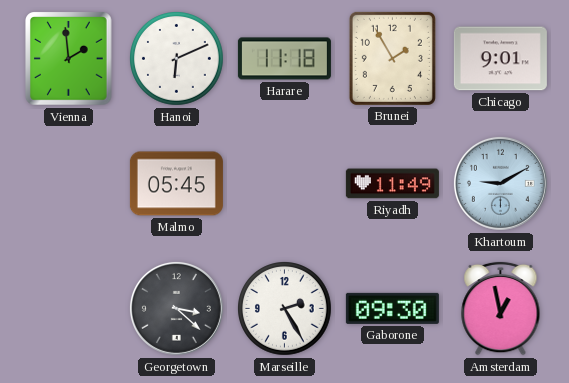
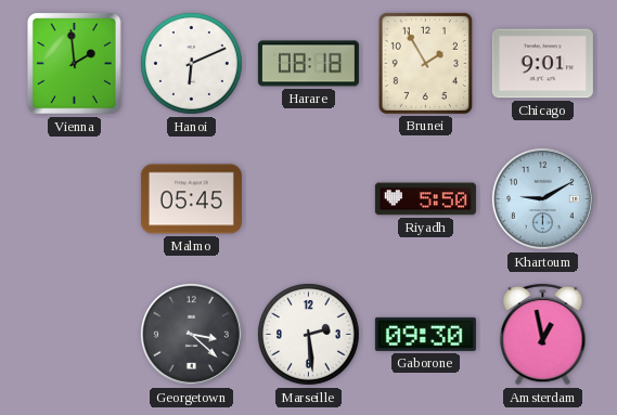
Harare: 11:18 -> 08:18
Riyadh: 11:49 -> 5:50
Marseille: 2:25 -> 2:29
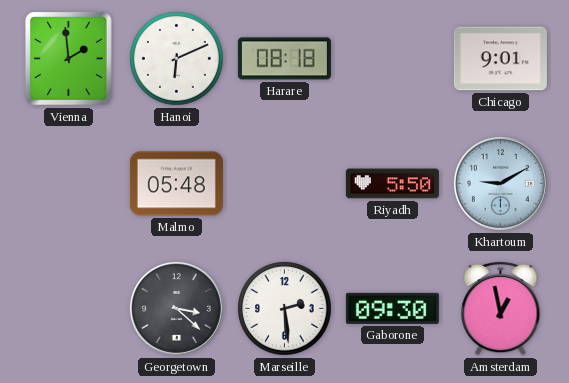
Brunei: 1:55 -> none
Malmo: 05:45 -> 05:48
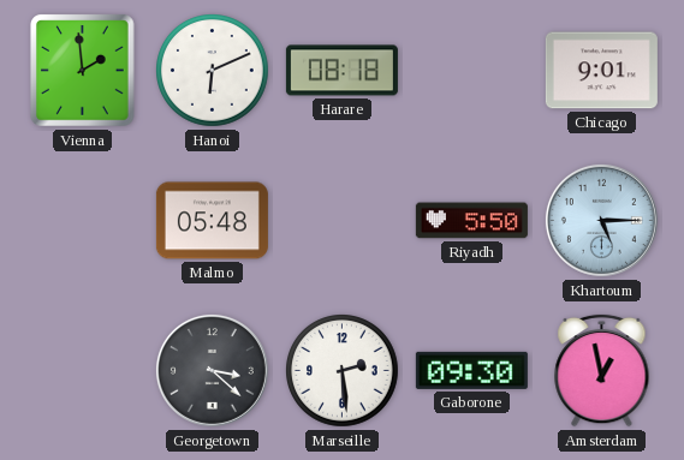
Khartoum: 9:10 -> 5:15
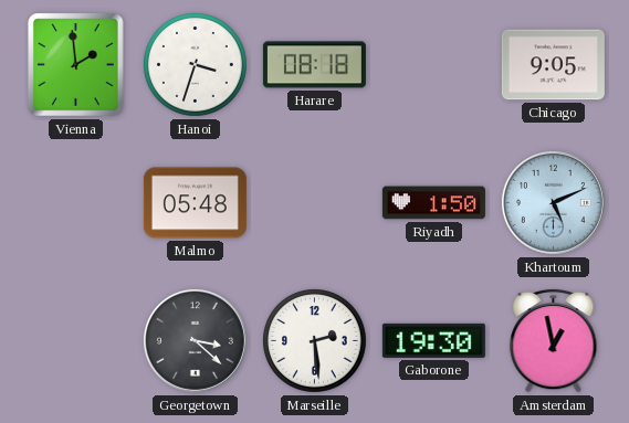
Hanoi: 6:11 -> 3:33
Chicago: 9:01 -> 9:05
Riyadh: 5:50 -> 1:50
Khartoum: 5:15 -> 5:11
Gaborone: 09:30 -> 19:30
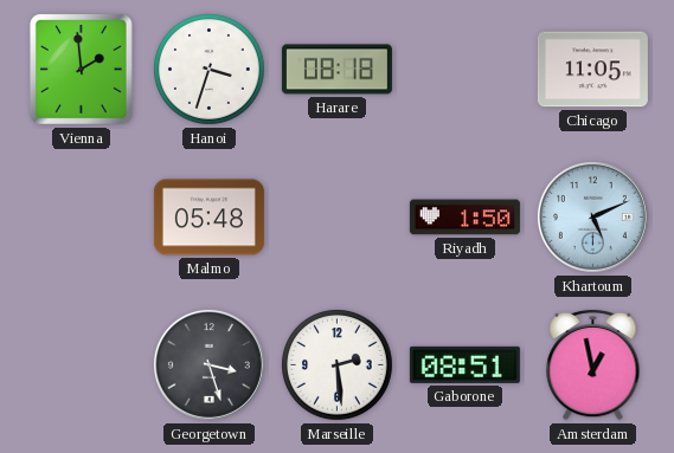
Chicago: 9:05 -> 11:05
Georgetown: 3:22 -> 3:27
Gaborone: 19:30 -> 08:51
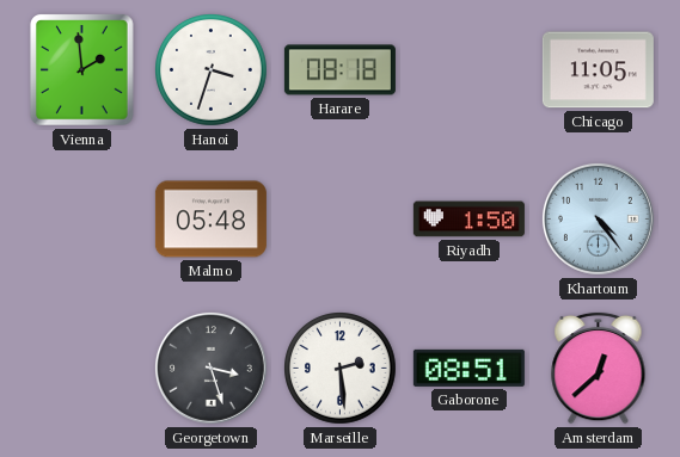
Khartoum: 5:11 -> 4:24
Amsterdam: 12:58 -> 12:38
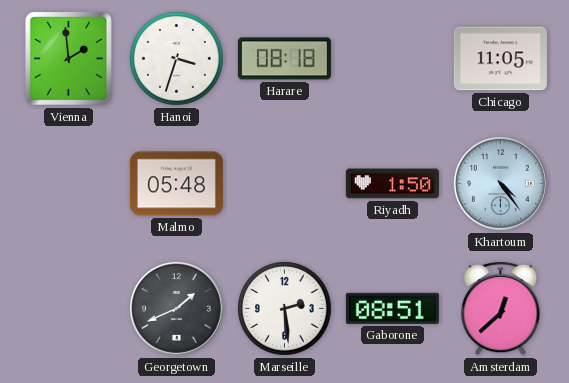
Georgetown: 3:27 -> 1:41
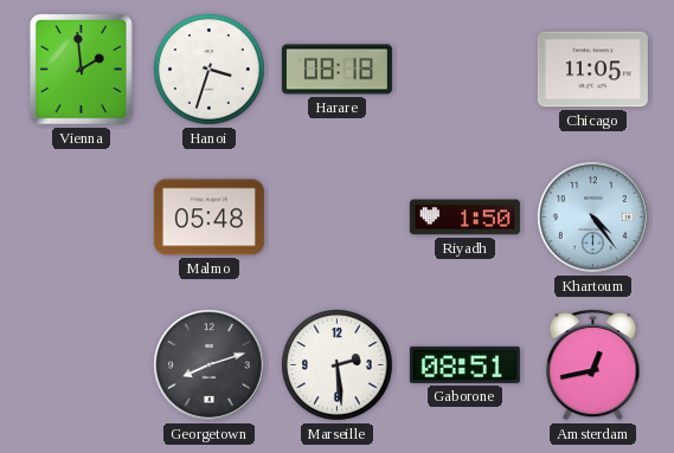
Georgetown: 1:41 -> 8:12
Amsterdam: 12:38 -> 12:43
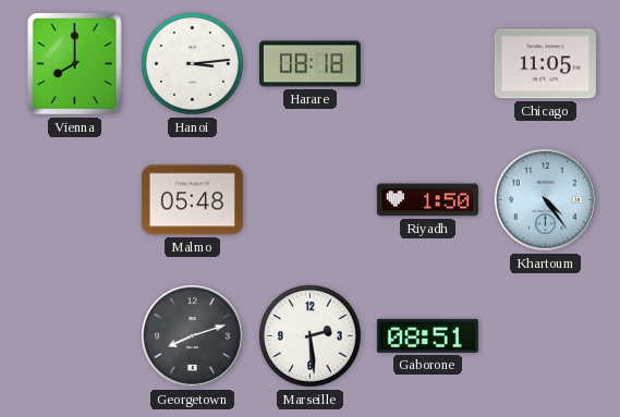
Vienna: 1:59 -> 8:00
Hanoi: 3:33 -> 3:14
Amsterdam: 12:43 -> none
